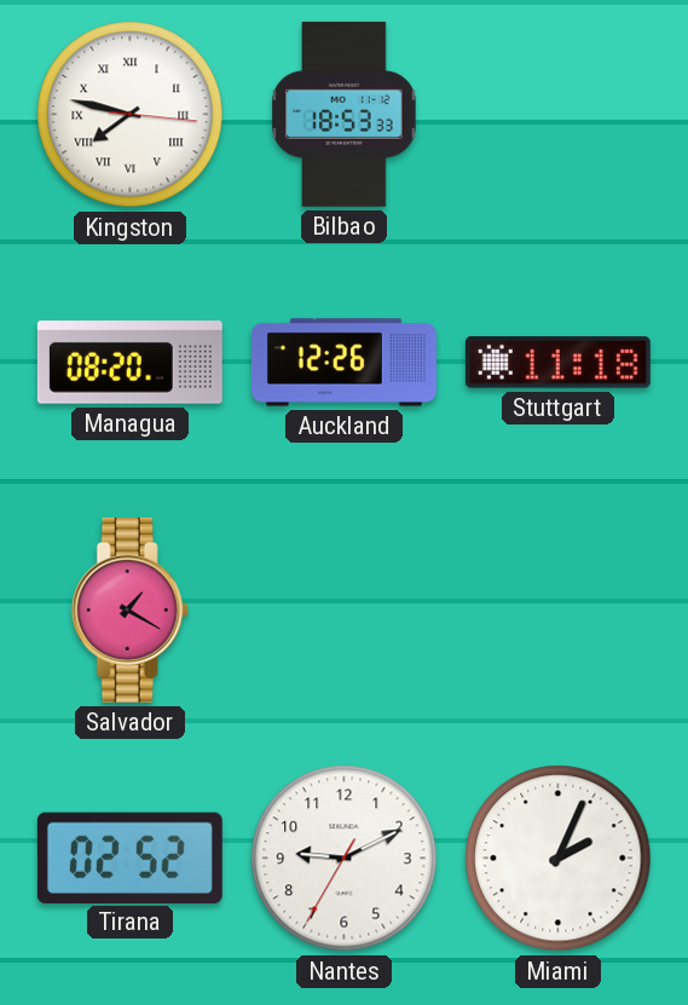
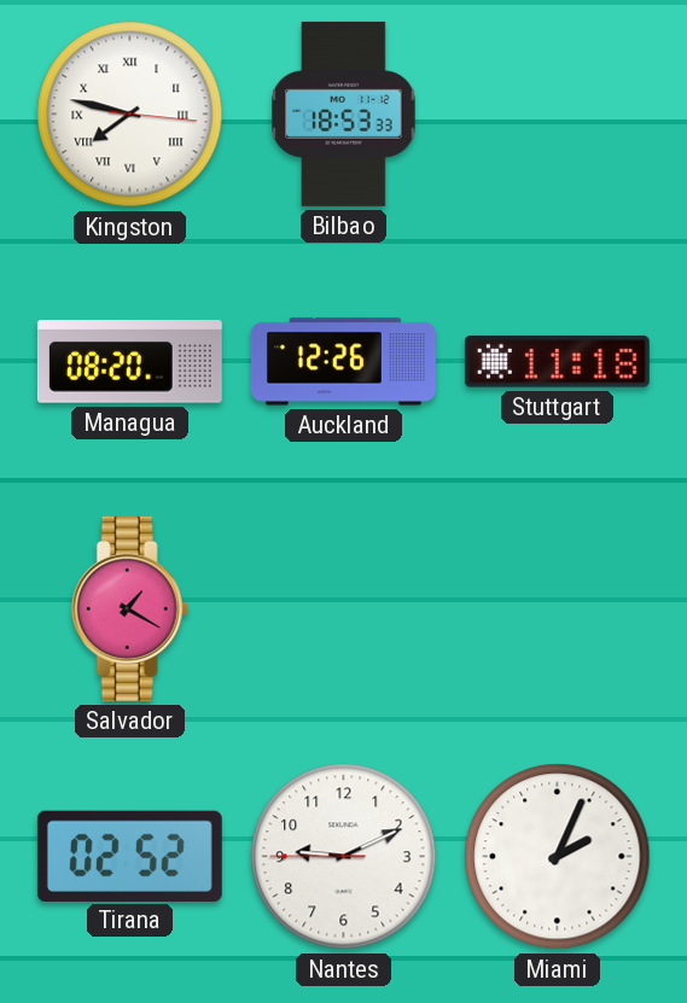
Nantes: 9:10:35 -> 9:10:45
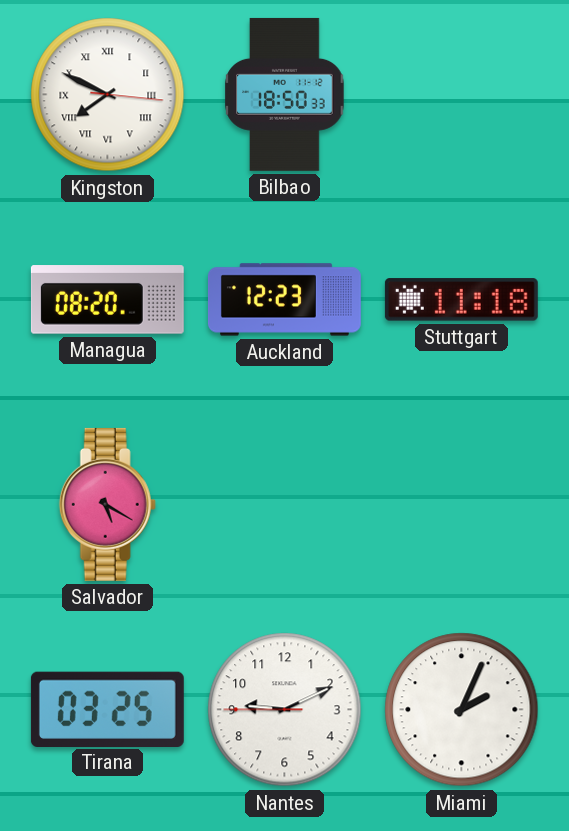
Kingston: 7:47 -> 7:49
Bilbao: 18:53 -> 18:50
Auckland: 12:26 -> 12:23
Salvador: 1:20 -> 5:20
Tirana: 02:52 -> 03:25
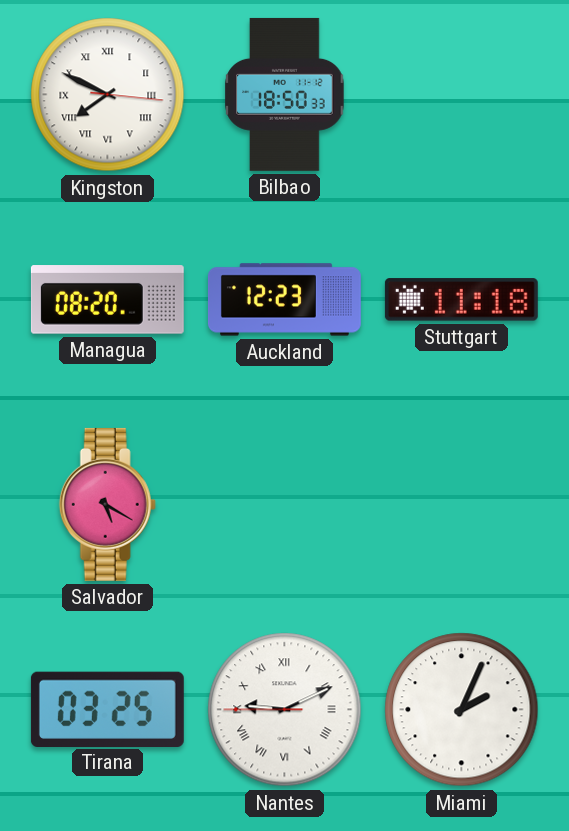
Nantes numerals: Arabic -> Roman
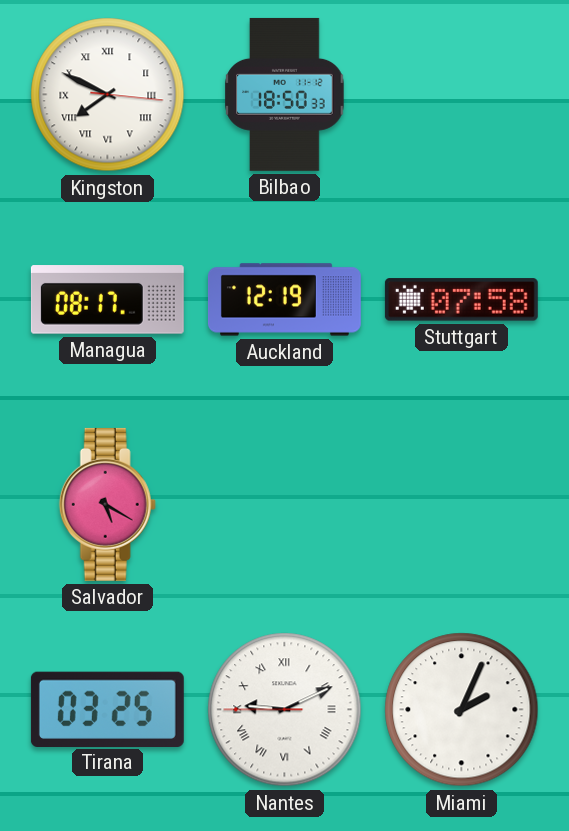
Managua: 08:20 -> 08:17
Auckland: 12:23 -> 12:19
Stuttgart: 11:18 -> 07:58
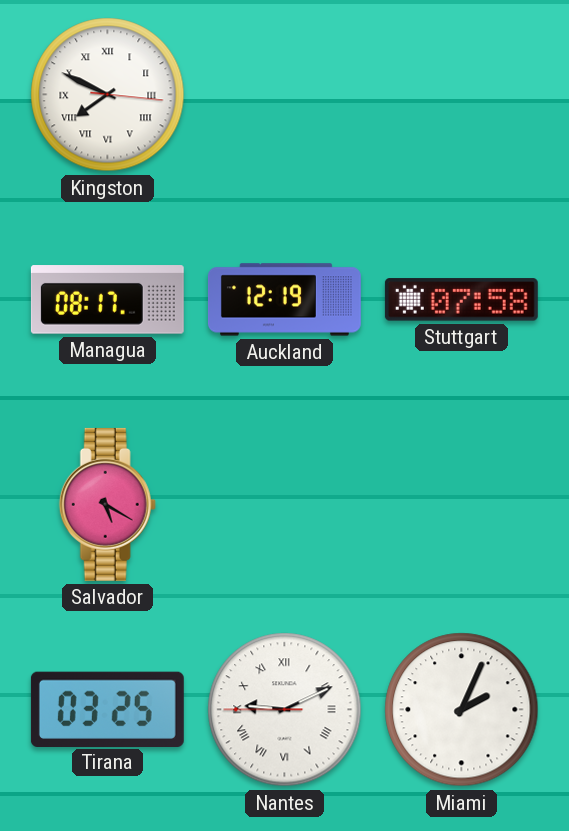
Bilbao: 18:50 -> none
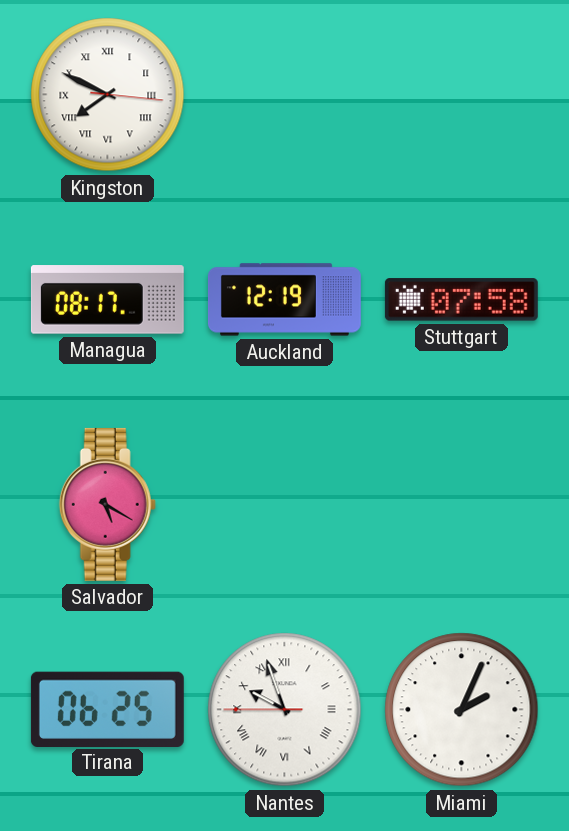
Tirana: 03:25 -> 06:25
Nantes: 9:10 -> 9:56
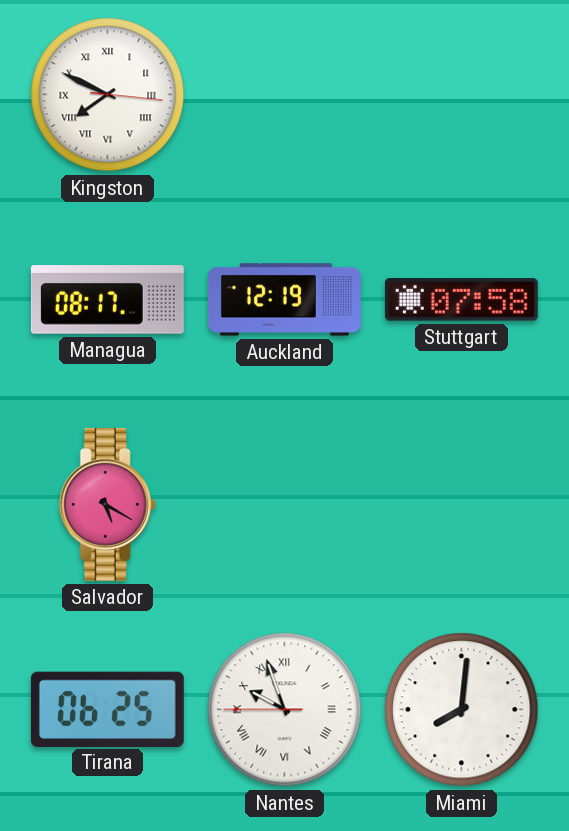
Miami: 2:04 -> 8:01
